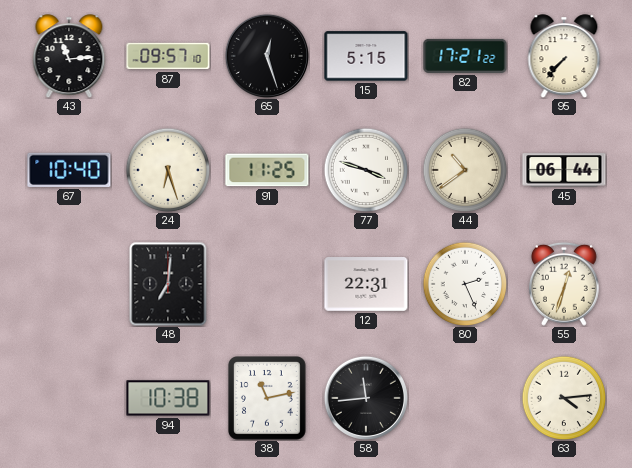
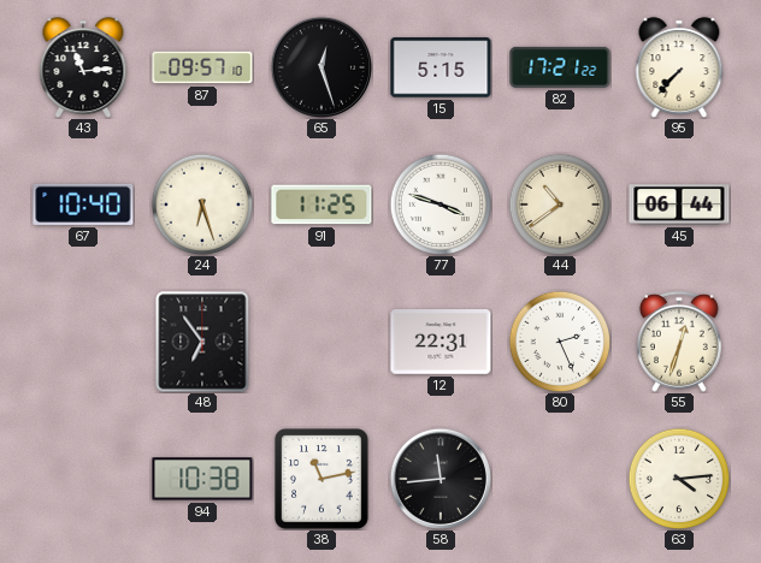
48: 7:01 -> 6:54
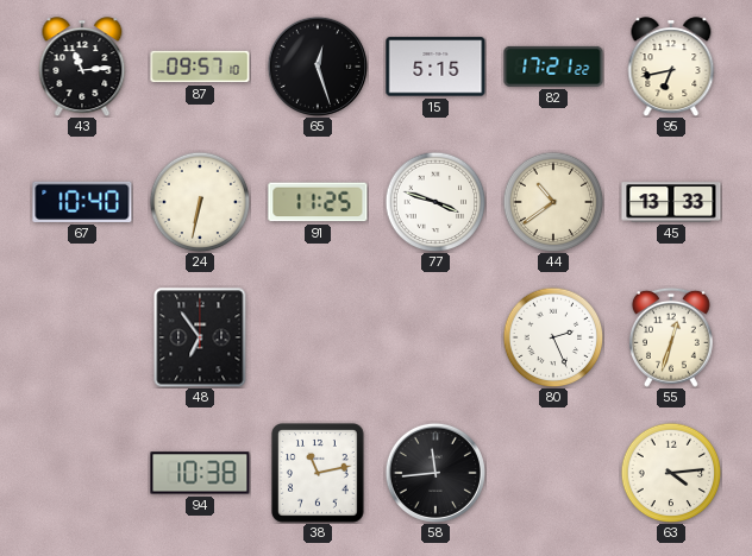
95: 7:37 -> 6:43
24: 6:27 -> 6:32
45: 06:44 -> 13:33
12: 22:31 -> none
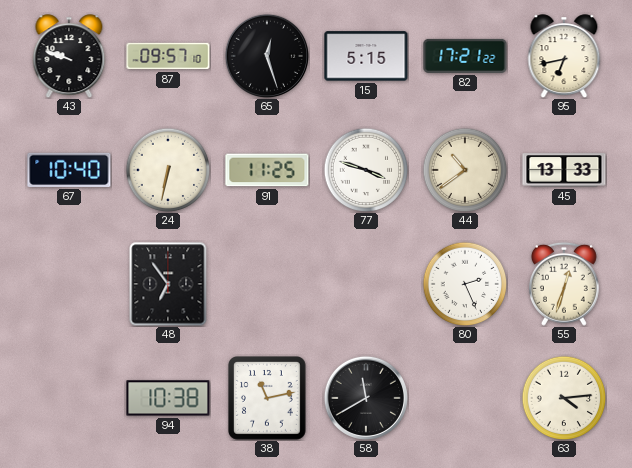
43: 11:14 -> 9:48
58: 11:44 -> 11:40
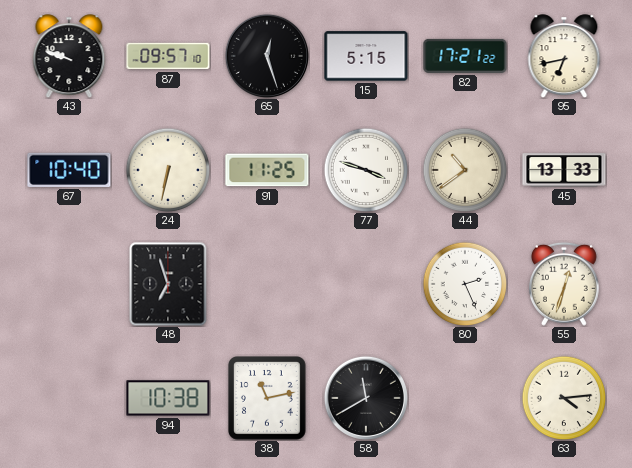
48: 6:54 -> 6:57
